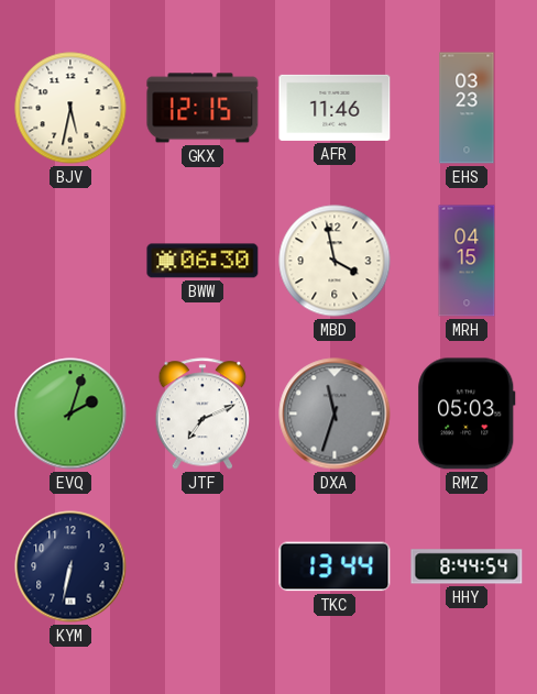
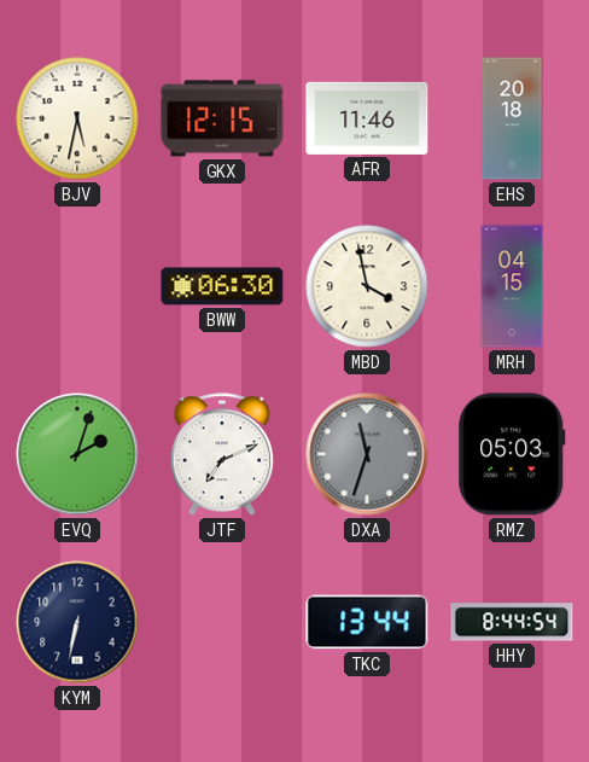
EHS: 03:23 -> 20:18
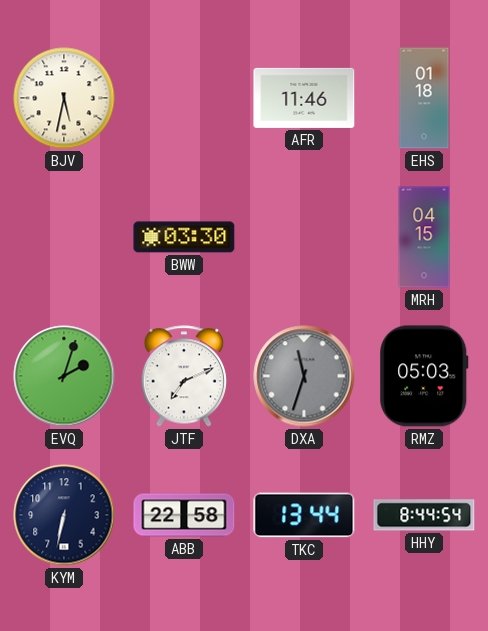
GKX: 12:15 -> none
EHS: 20:18 -> 01:18
BWW: 06:30 -> 03:30
MBD: 3:58 -> none
ABB: none -> 22:58
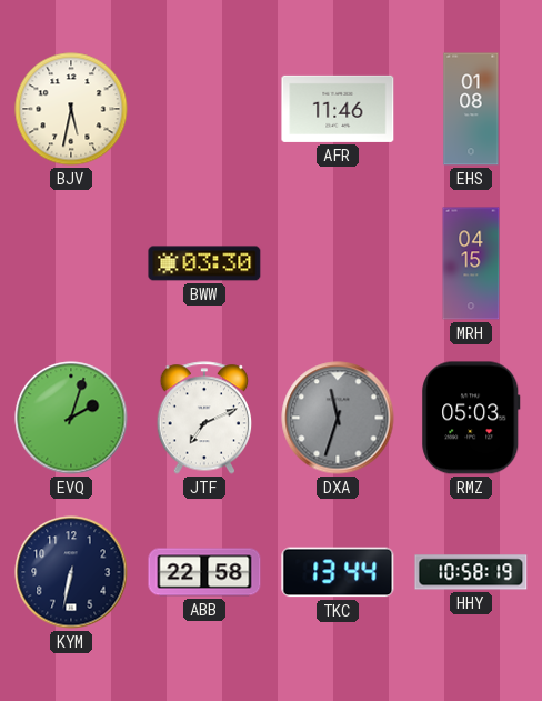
EHS: 01:18 -> 01:08
HHY: 8:44 -> 10:58
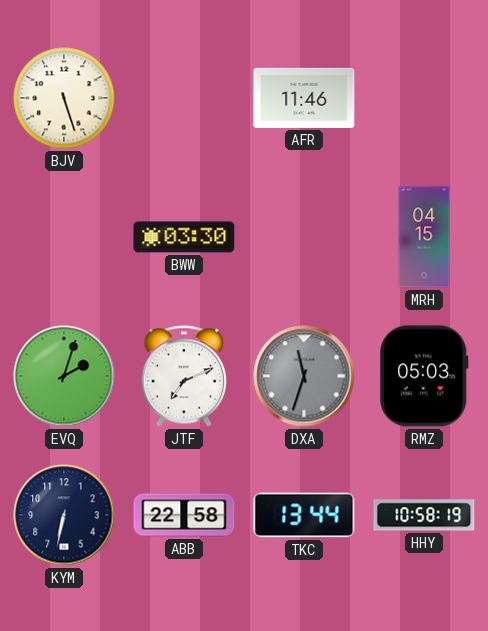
BJV: 5:32 -> 5:27
EHS: 01:08 -> none
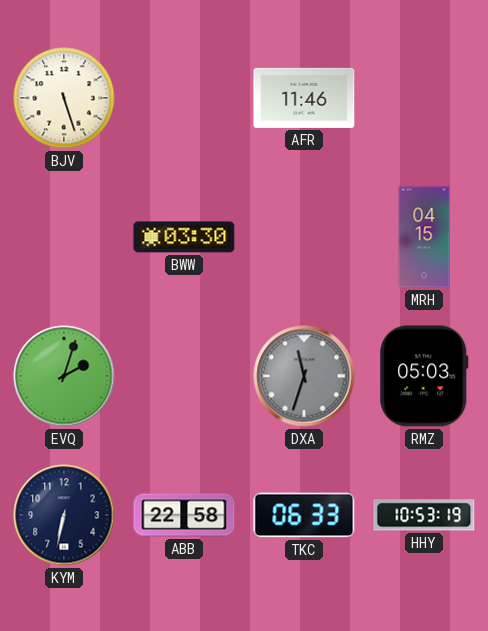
JTF: 7:11 -> none
TKC: 13:44 -> 06:33
HHY: 10:58 -> 10:53
